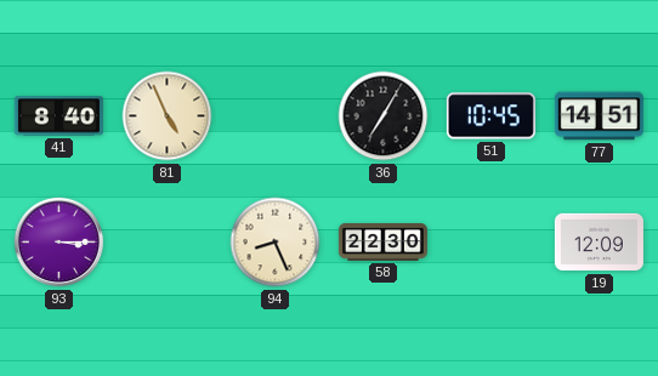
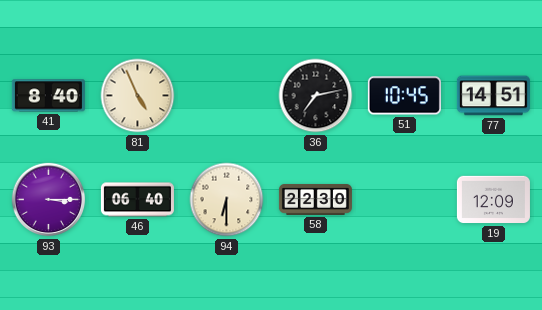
36: 7:05 -> 7:13
46: none -> 06:40
94: 8:26 -> 6:30
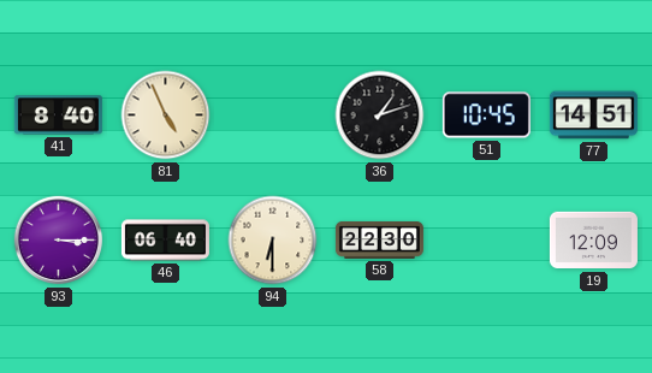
36: 7:13 -> 1:12
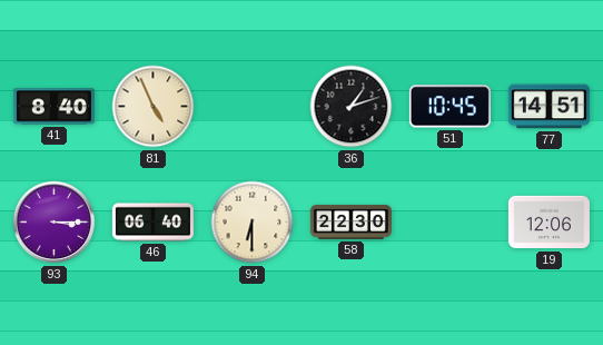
19: 12:09 -> 12:06
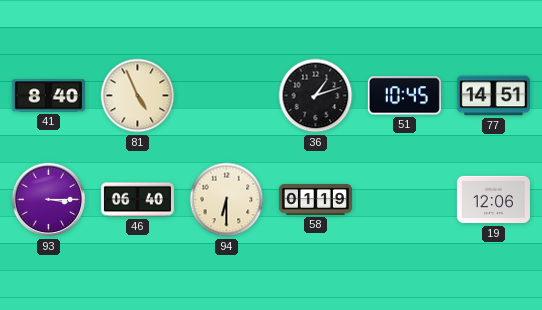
58: 22:30 -> 01:19
